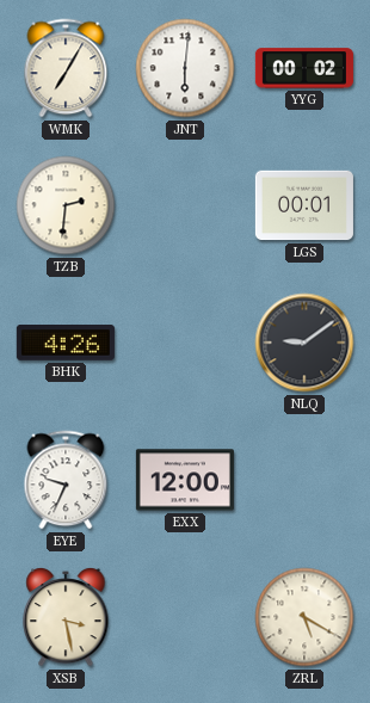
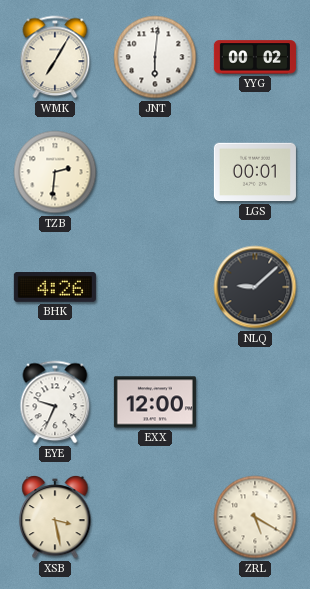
NLQ: 9:09 -> 9:08
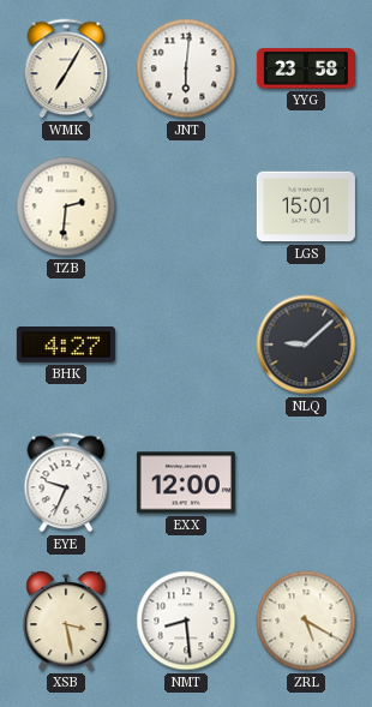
YYG: 00:02 -> 23:58
LGS: 00:01 -> 15:01
BHK: 4:26 -> 4:27
NMT: none -> 8:29
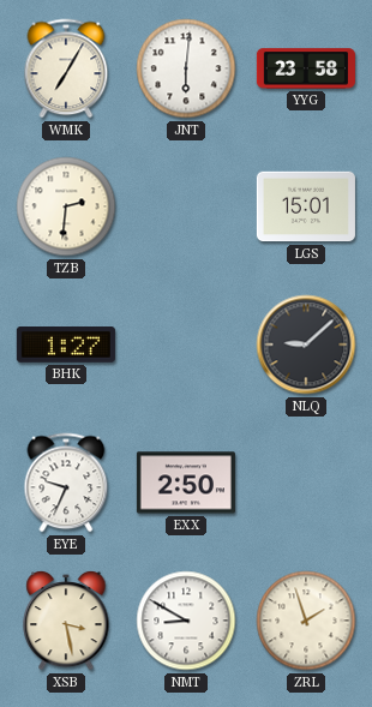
BHK: 4:27 -> 1:27
EXX: 12:00 -> 2:50
NMT: 8:29 -> 8:50
ZRL: 5:20 -> 1:57
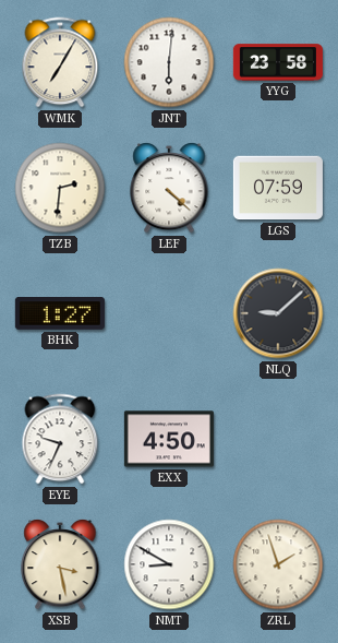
LEF: none -> 4:22
LGS: 15:01 -> 07:59
EXX: 2:50 -> 4:50
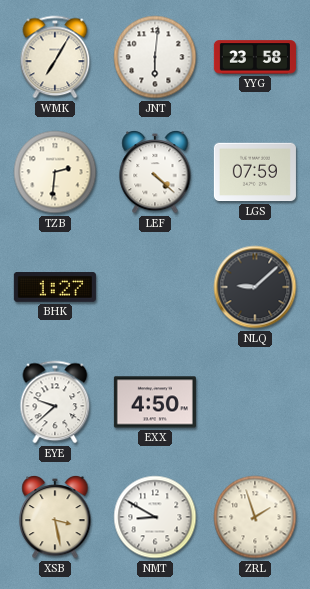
EYE: 9:34 -> 9:38
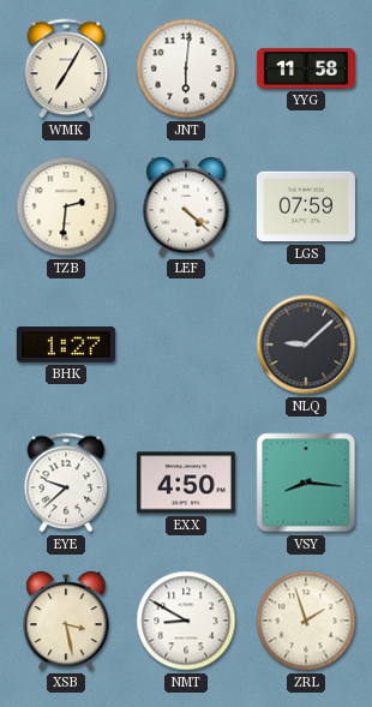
YYG: 23:58 -> 11:58
VSY: none -> 8:16
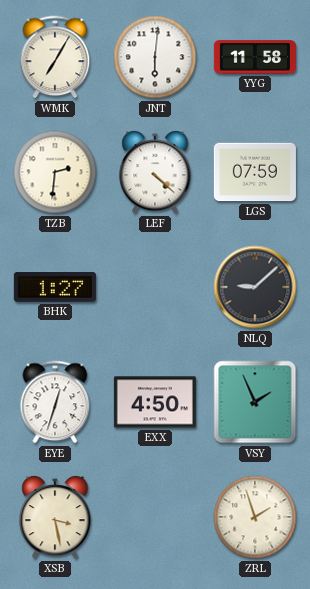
EYE: 9:38 -> 12:33
VSY: 8:16 -> 1:56
NMT: 8:50 -> none
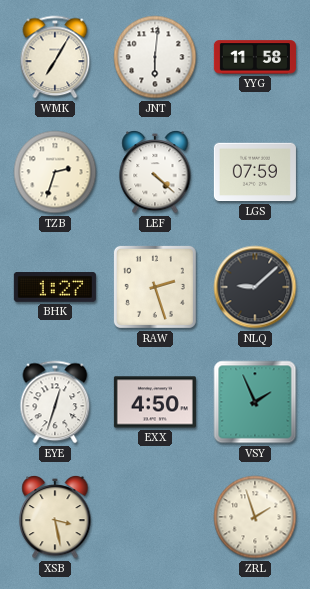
TZB: 2:31 -> 2:33
RAW: none -> 2:27
